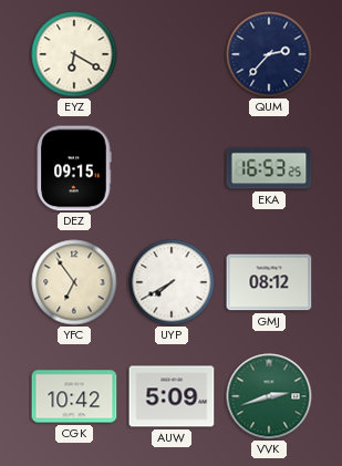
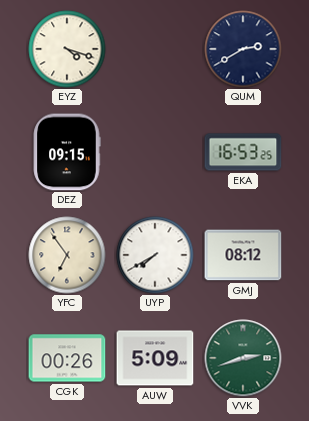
EYZ: 6:20 -> 4:18
QUM: 2:37 -> 2:40
CGK: 10:42 -> 00:26
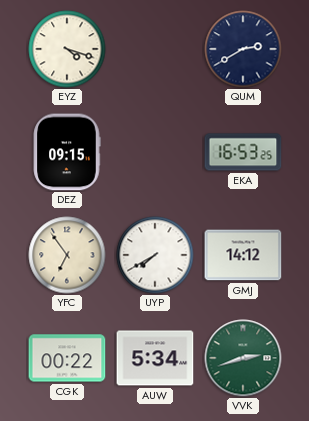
GMJ: 08:12 -> 14:12
CGK: 00:26 -> 00:22
AUW: 5:09 -> 5:34
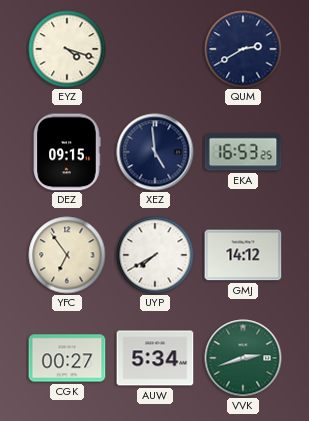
XEZ: none -> 4:59
CGK: 00:22 -> 00:27
